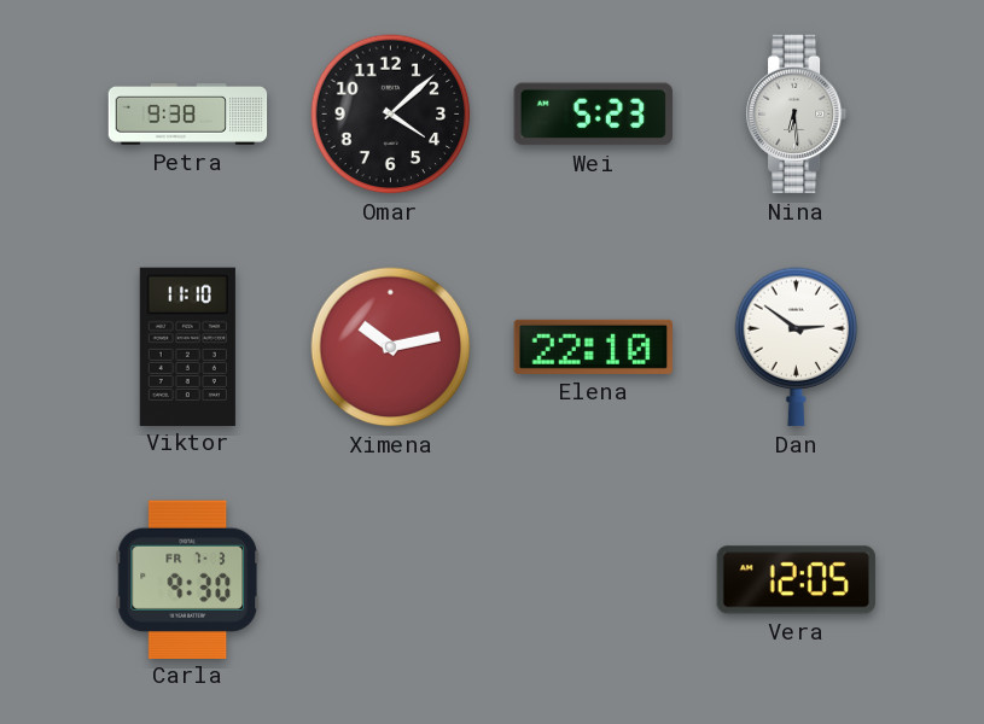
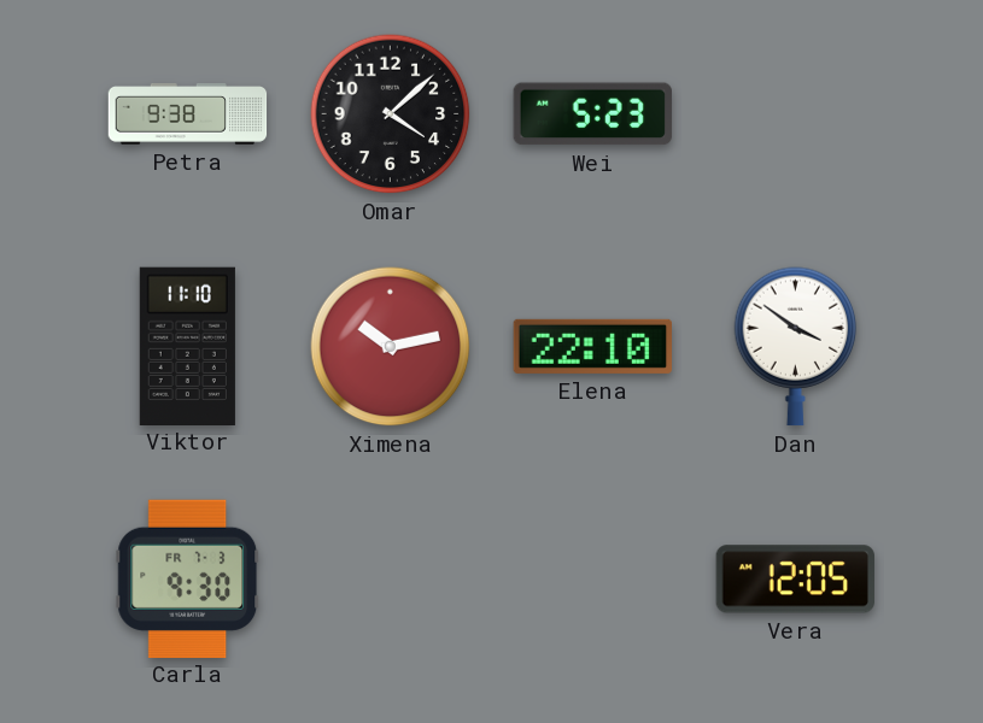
Nina: 6:29 -> none
Dan: 2:51 -> 3:51
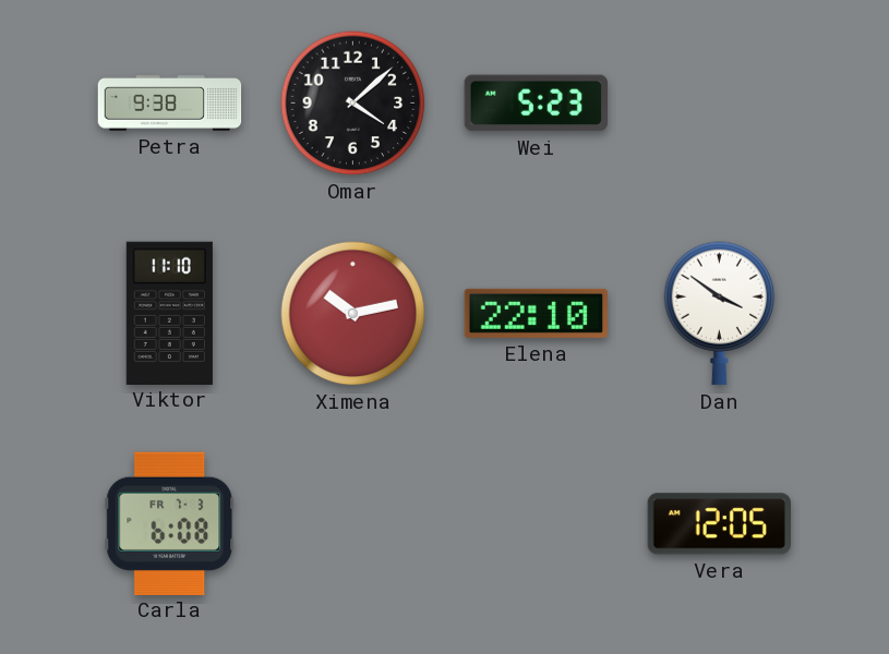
Carla: 9:30 -> 6:08
